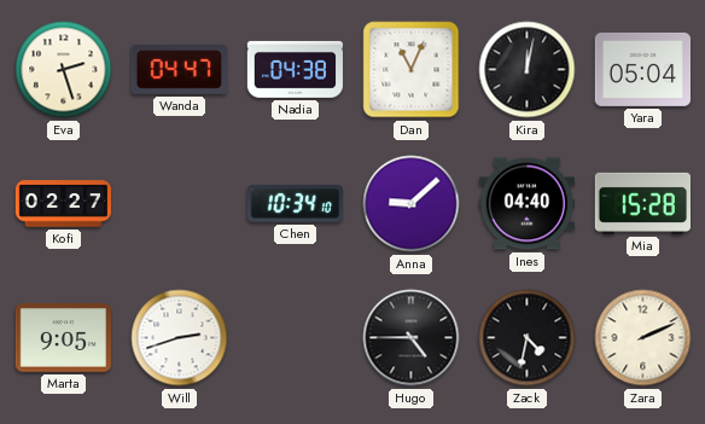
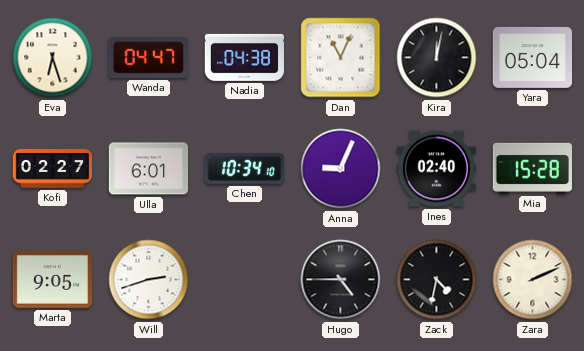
Eva: 2:27 -> 6:27
Ulla: none -> 6:01
Anna: 9:08 -> 9:04
Ines: 04:40 -> 02:40
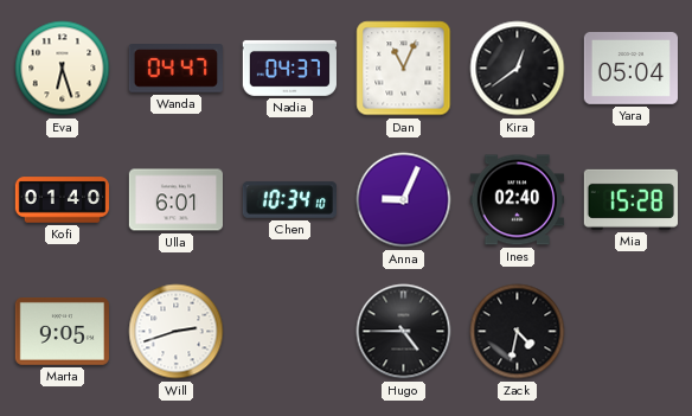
Nadia: 04:38 -> 04:37
Kira: 12:02 -> 12:39
Kofi: 02:27 -> 01:40
Zara: 2:11 -> none
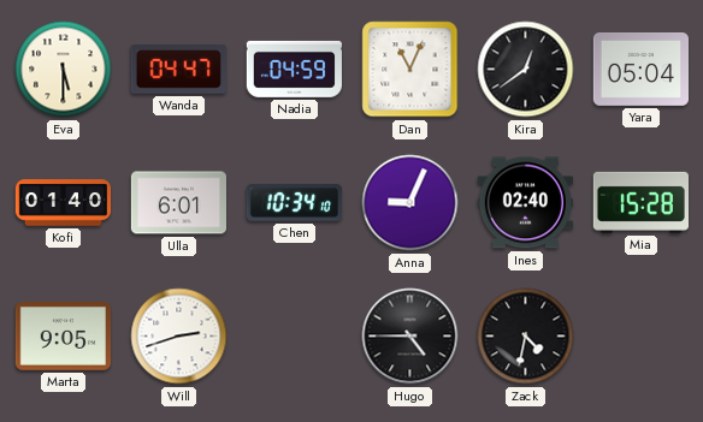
Eva: 6:27 -> 5:30
Nadia: 04:37 -> 04:59
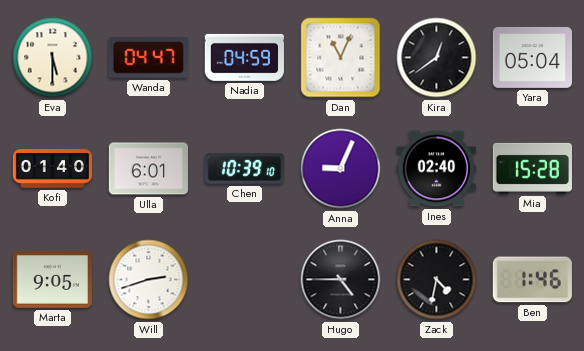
Chen: 10:34 -> 10:39
Ben: none -> 1:46
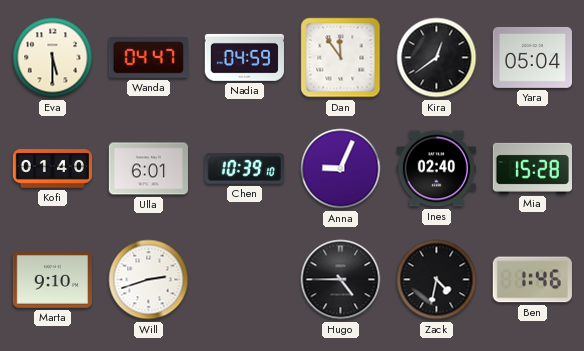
Dan: 11:04 -> 11:54
Marta: 9:05 -> 9:10
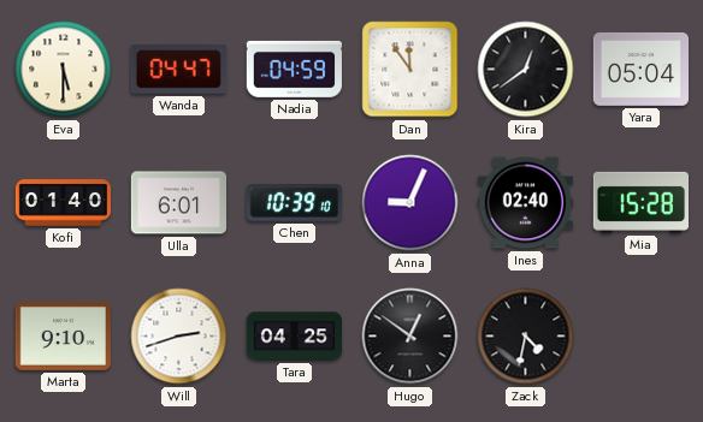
Tara: none -> 04:25
Hugo: 4:45 -> 12:51
Ben: 1:46 -> none
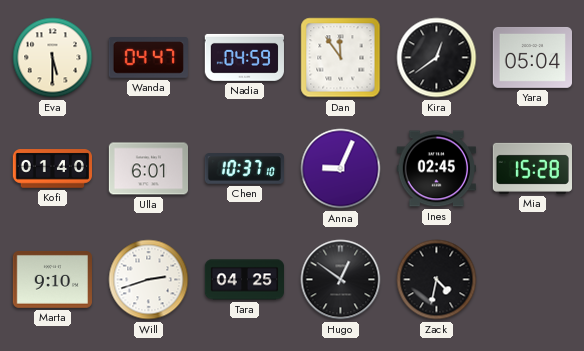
Chen: 10:39 -> 10:37
Ines: 02:40 -> 02:45
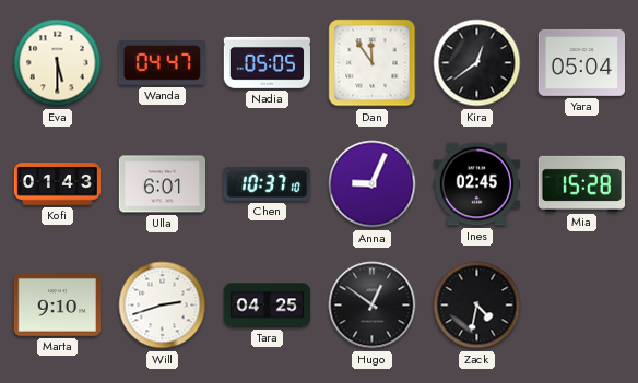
Nadia: 04:59 -> 05:05
Kofi: 01:40 -> 01:43
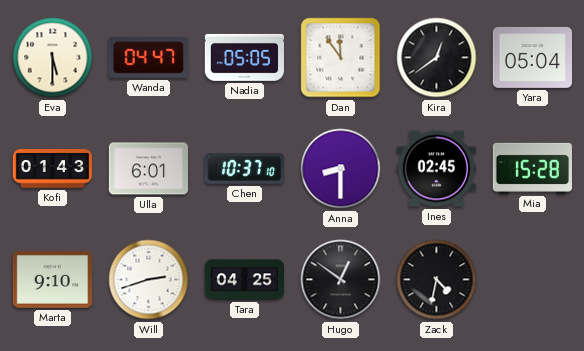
Anna: 9:04 -> 8:30
